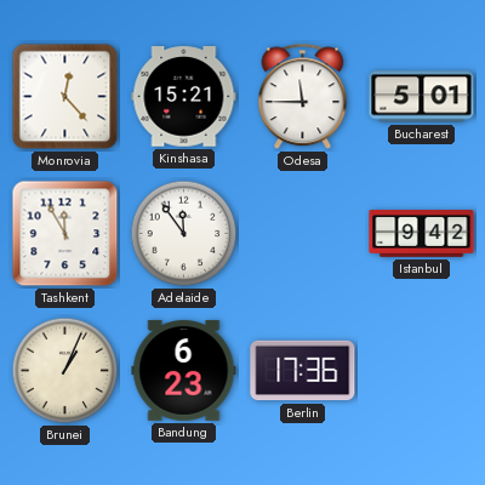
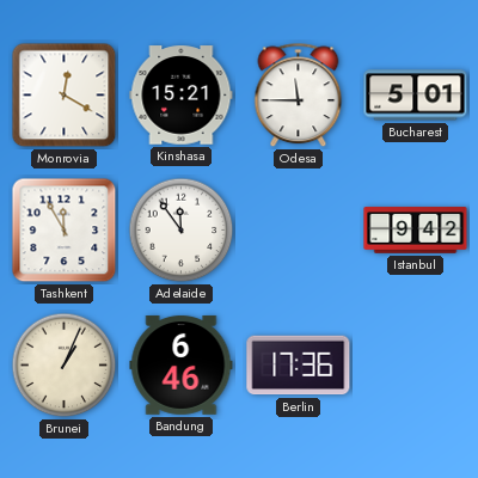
Monrovia: 12:23 -> 12:20
Bandung: 6:23 -> 6:46
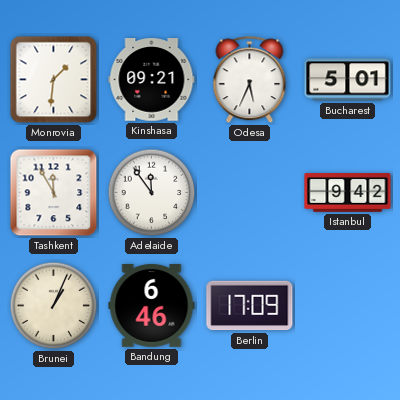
Monrovia: 12:20 -> 1:31
Kinshasa: 15:21 -> 09:21
Odesa: 11:45 -> 5:34
Berlin: 17:36 -> 17:09
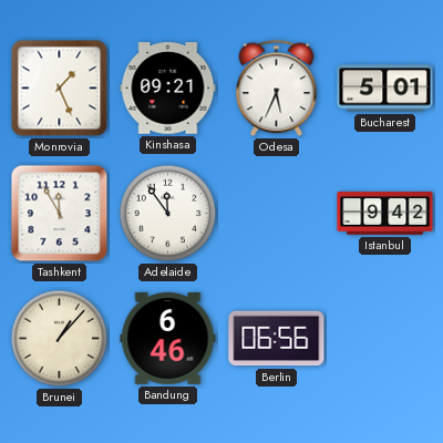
Monrovia: 1:31 -> 1:26
Brunei: 1:04 -> 1:07
Berlin: 17:09 -> 06:56
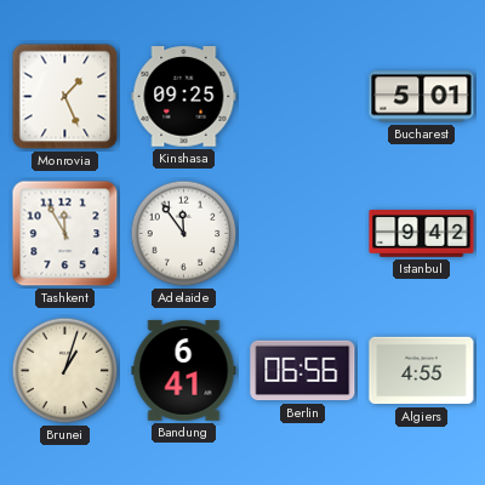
Kinshasa: 09:21 -> 09:25
Odesa: 5:34 -> none
Brunei: 1:07 -> 1:03
Bandung: 6:46 -> 6:41
Algiers: none -> 4:55
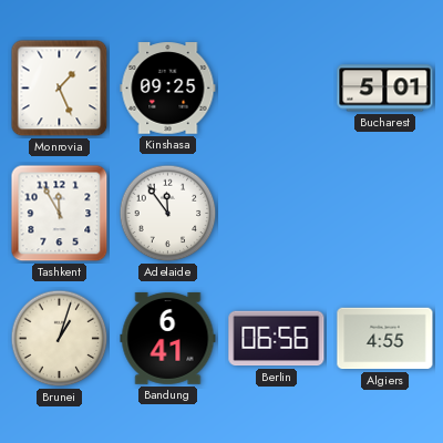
Istanbul: 9:42 -> none
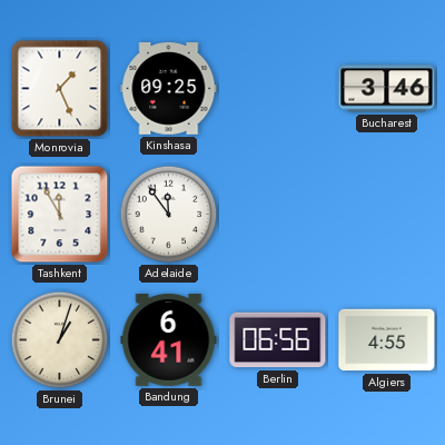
Bucharest: 5:01 -> 3:46
